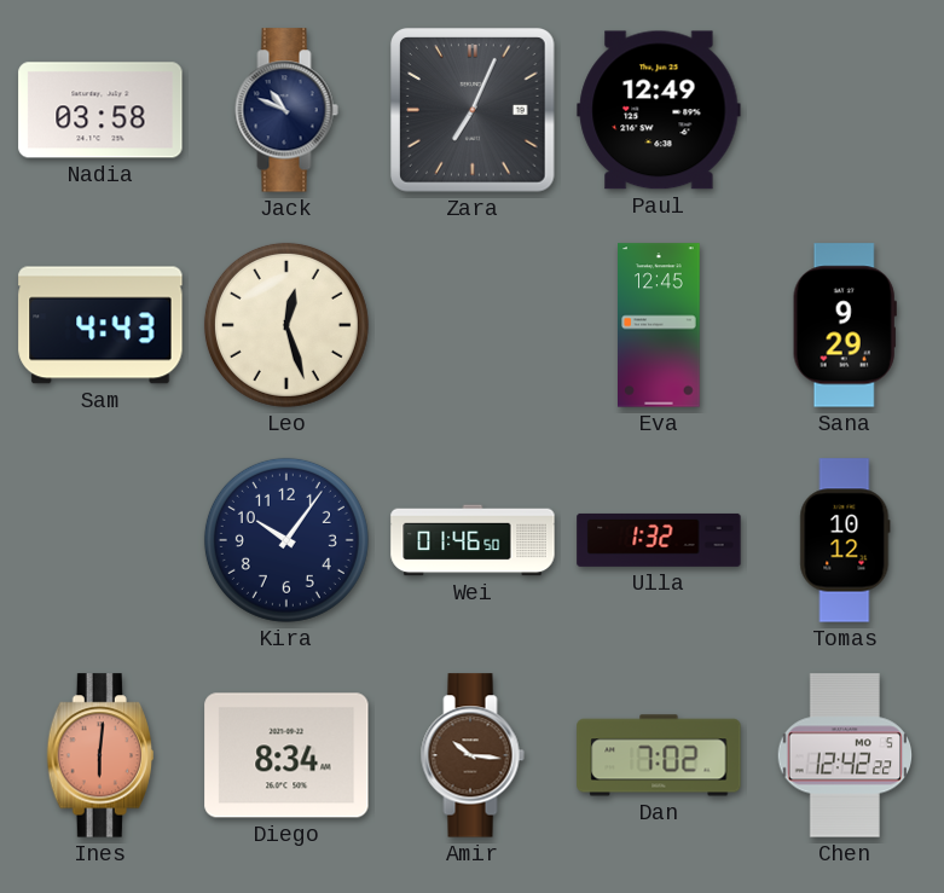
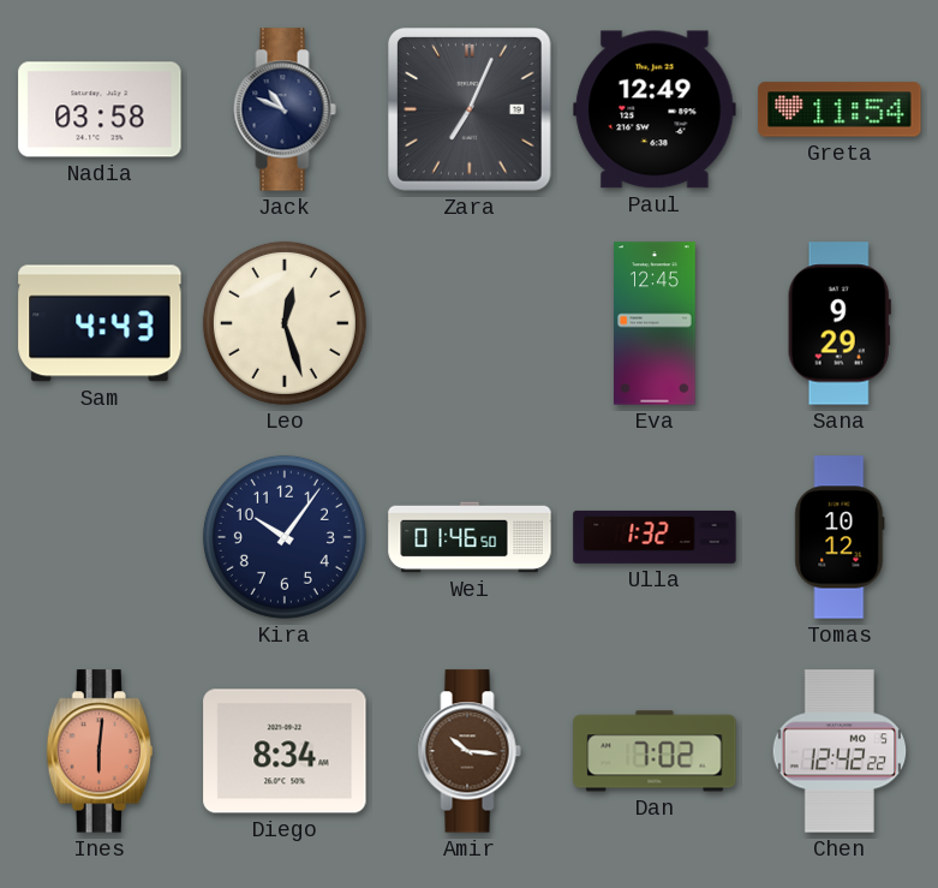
Greta: none -> 11:54
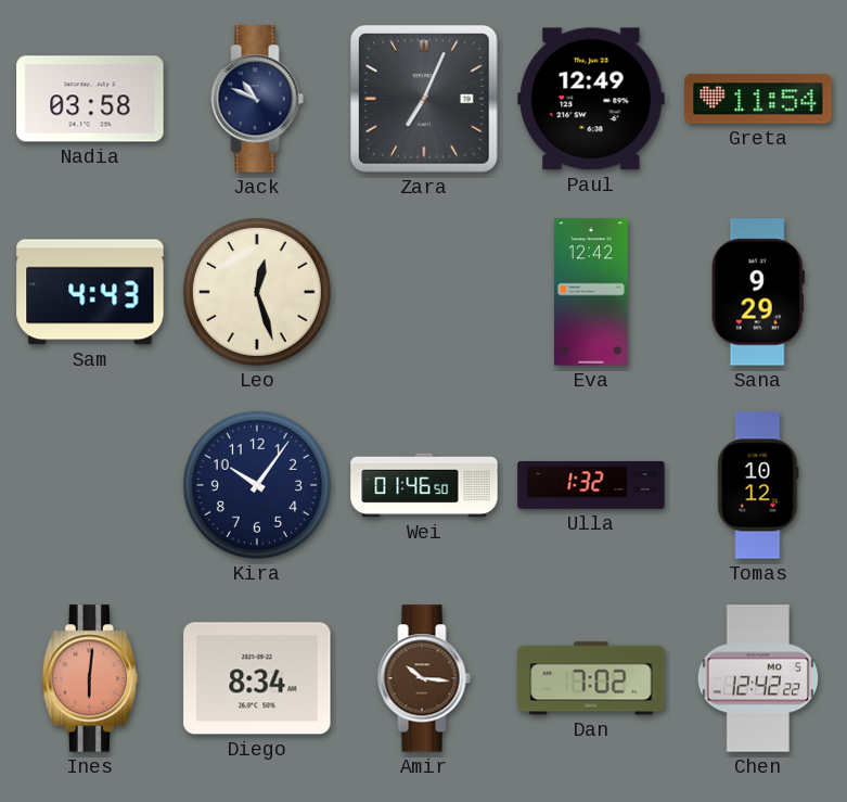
Eva: 12:45 -> 12:42
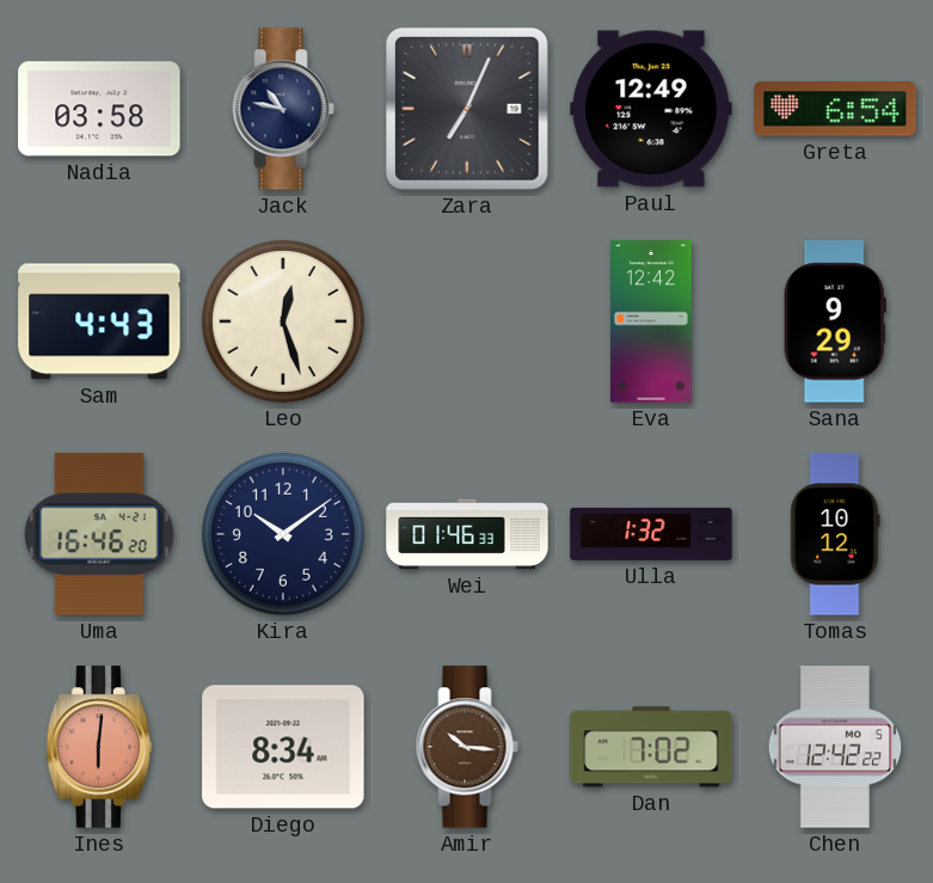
Jack: 10:49 -> 10:47
Greta: 11:54 -> 6:54
Uma: none -> 16:46
Kira: 10:06 -> 10:09
Wei: 01:46:50 -> 01:46:33
